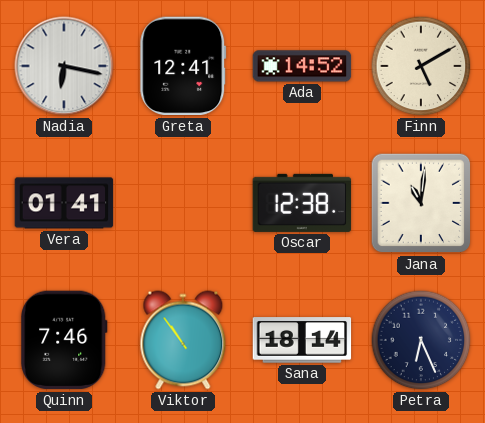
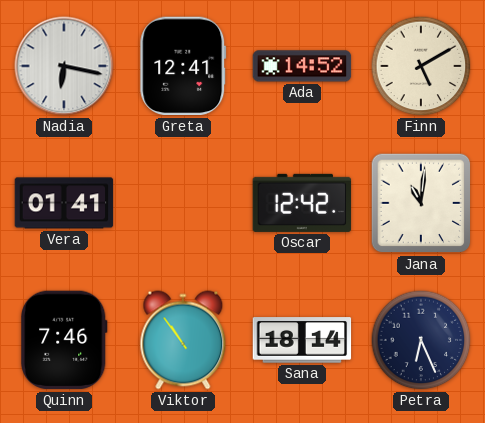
Oscar: 12:38 -> 12:42
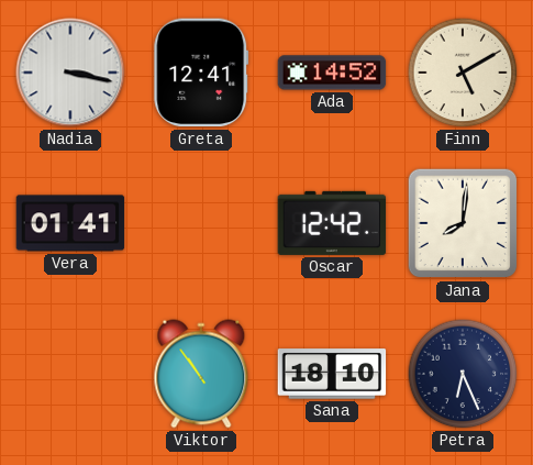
Nadia: 6:17 -> 3:17
Jana: 11:01 -> 8:01
Quinn: 7:46 -> none
Sana: 18:14 -> 18:10
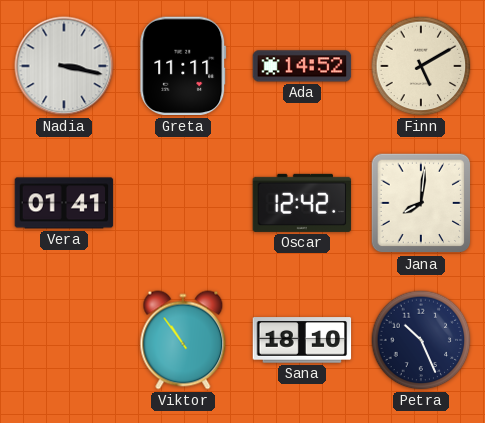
Greta: 12:41 -> 11:11
Petra: 6:26 -> 10:26
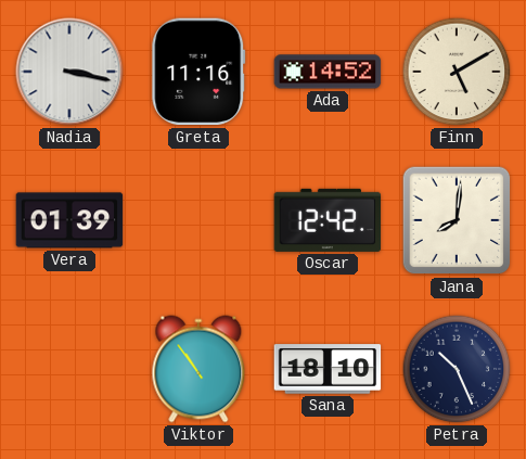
Greta: 11:11 -> 11:16
Vera: 01:41 -> 01:39
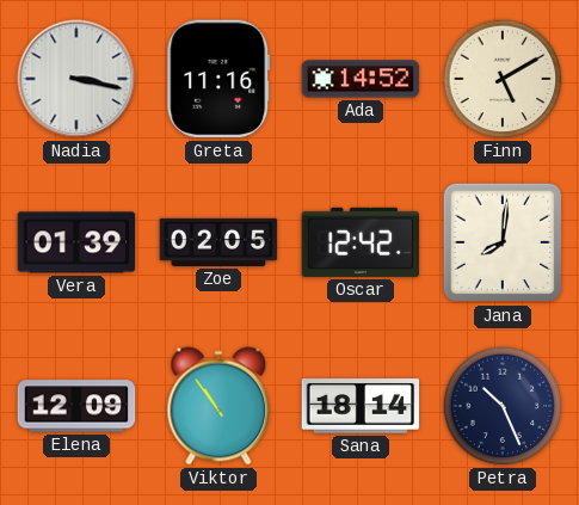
Zoe: none -> 02:05
Elena: none -> 12:09
Sana: 18:10 -> 18:14
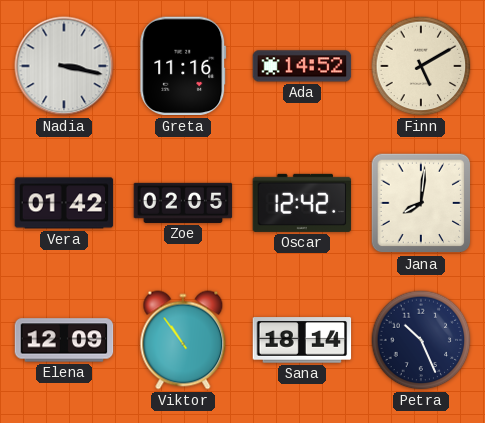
Vera: 01:39 -> 01:42
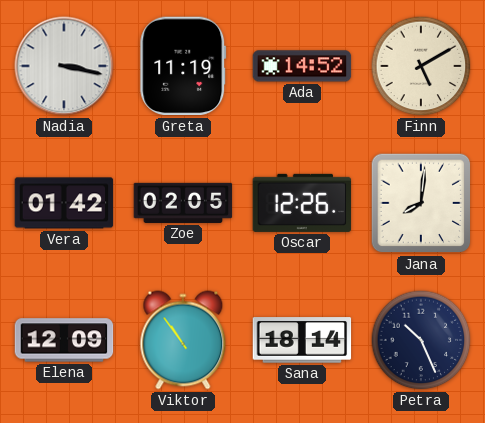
Greta: 11:16 -> 11:19
Oscar: 12:42 -> 12:26
